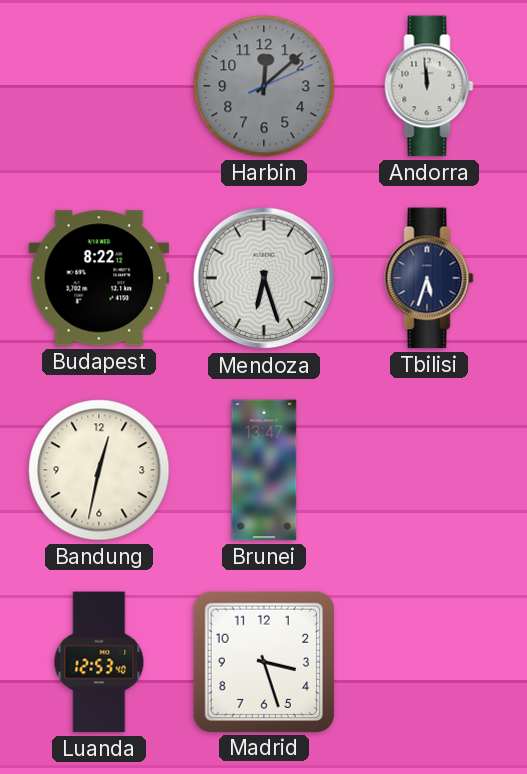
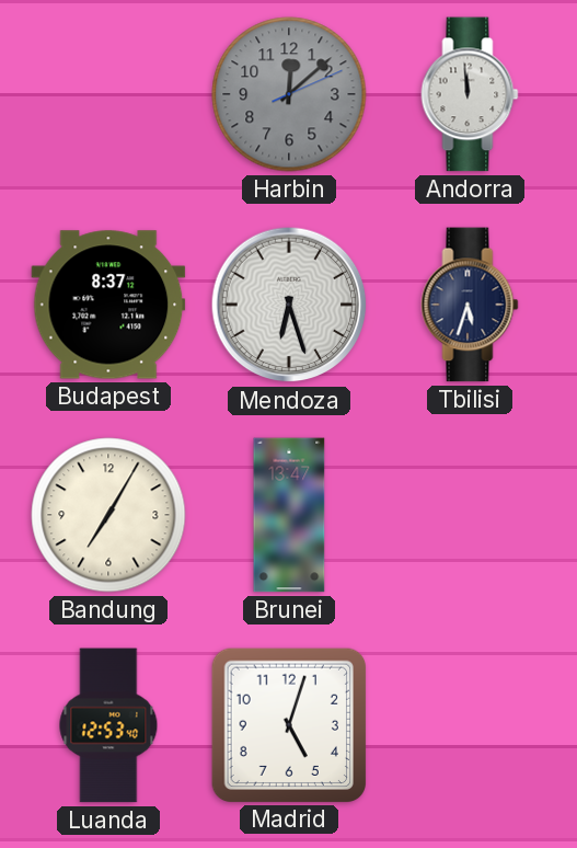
Budapest: 8:22 -> 8:37
Bandung: 12:32 -> 7:05
Madrid: 3:27 -> 5:03
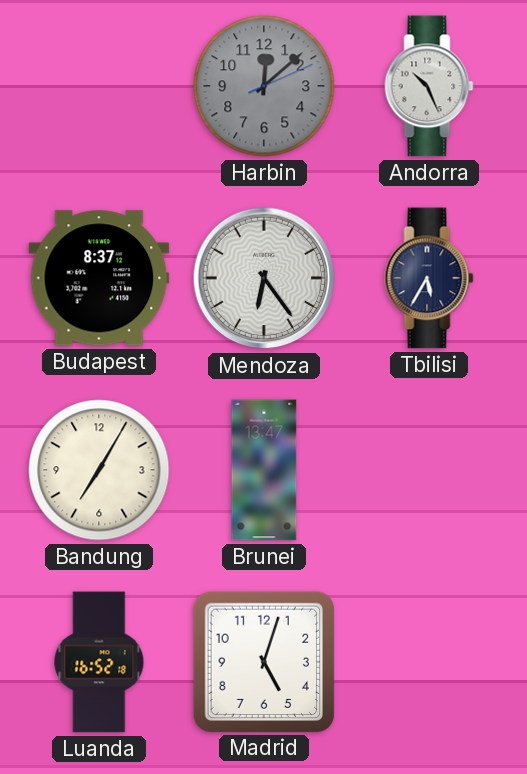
Andorra: 11:59 -> 10:26
Mendoza: 6:27 -> 6:24
Tbilisi: 5:33 -> 5:35
Luanda: 12:53 -> 16:52
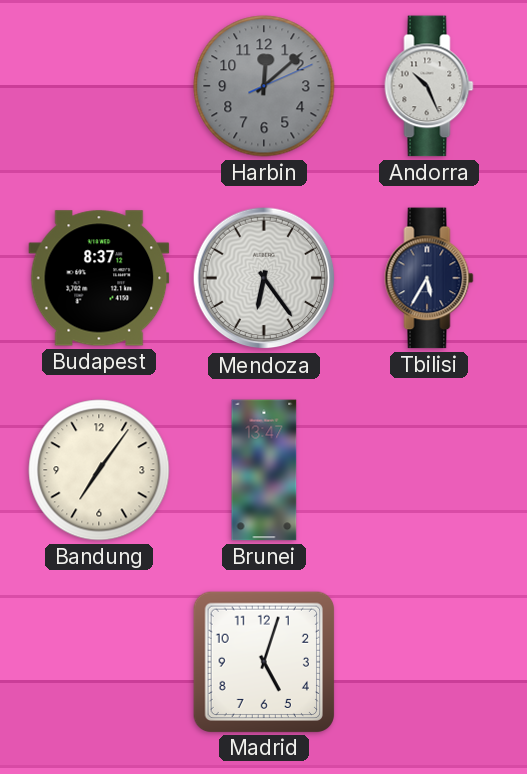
Bandung: 7:05 -> 7:06
Luanda: 16:52 -> none
